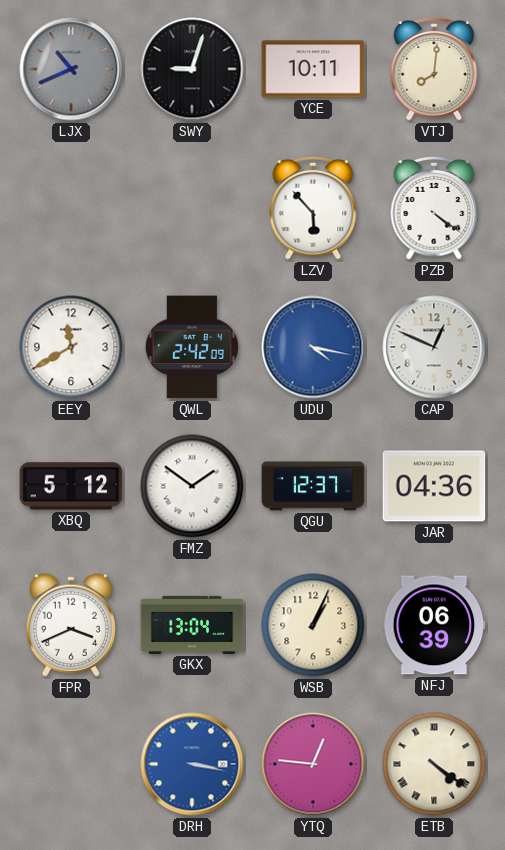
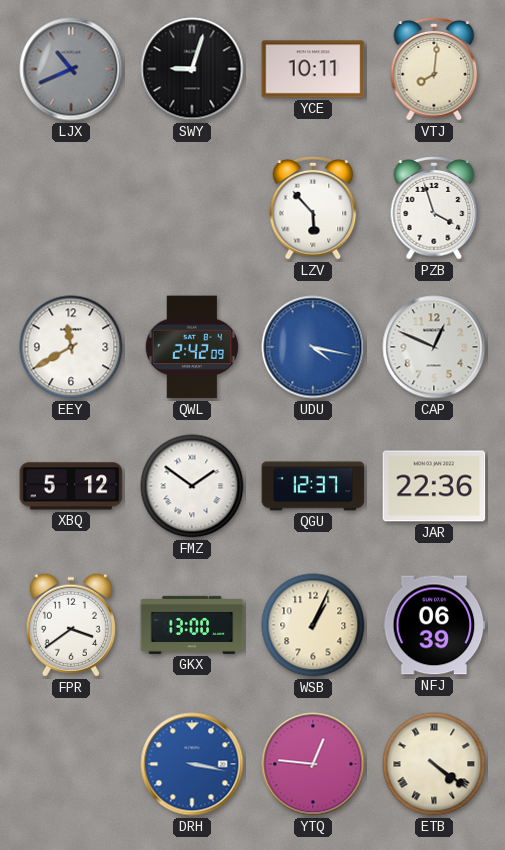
PZB: 4:21 -> 3:57
JAR: 04:36 -> 22:36
FPR: 3:41 -> 3:39
GKX: 13:04 -> 13:00
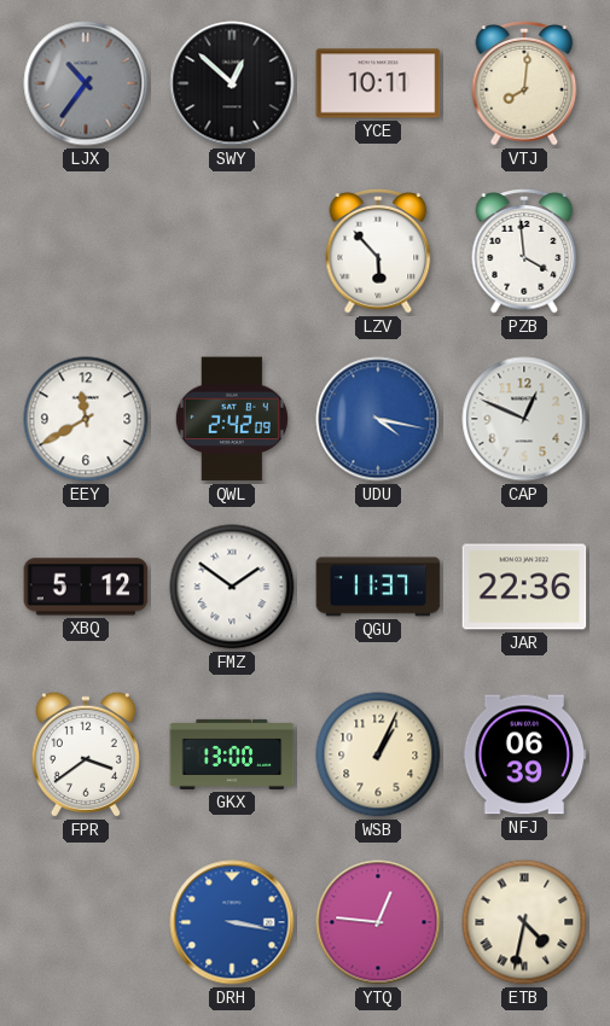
LJX: 10:41 -> 10:36
SWY: 9:03 -> 12:52
PZB: 3:57 -> 3:59
QGU: 12:37 -> 11:37
ETB: 4:21 -> 4:32
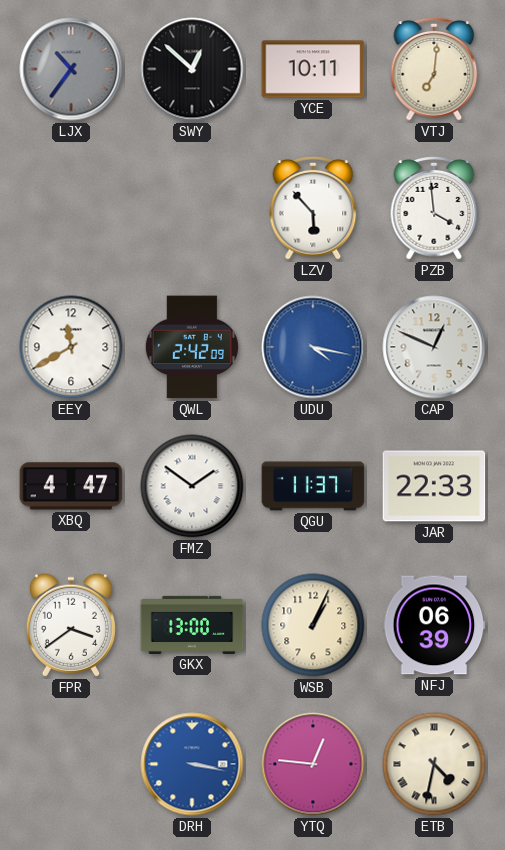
VTJ: 8:01 -> 7:01
XBQ: 5:12 -> 4:47
JAR: 22:36 -> 22:33
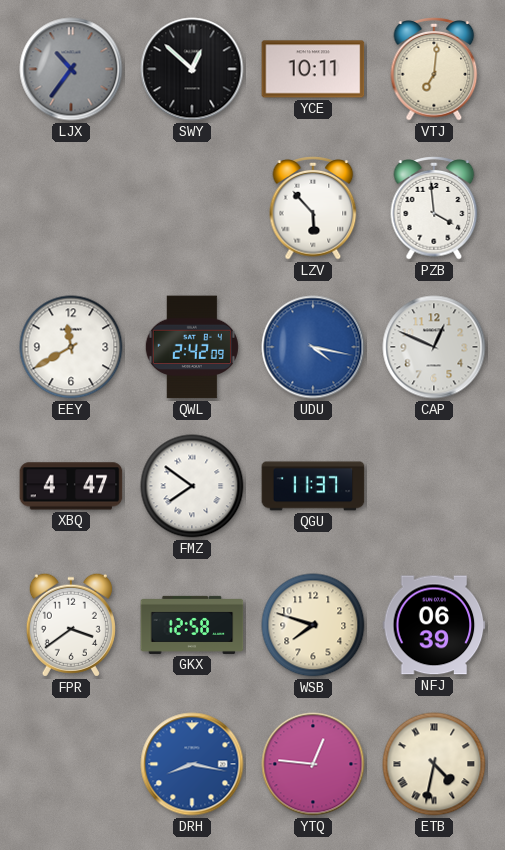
FMZ: 1:51 -> 7:51
JAR: 22:33 -> none
GKX: 13:00 -> 12:58
WSB: 1:04 -> 7:48
DRH: 3:17 -> 8:17
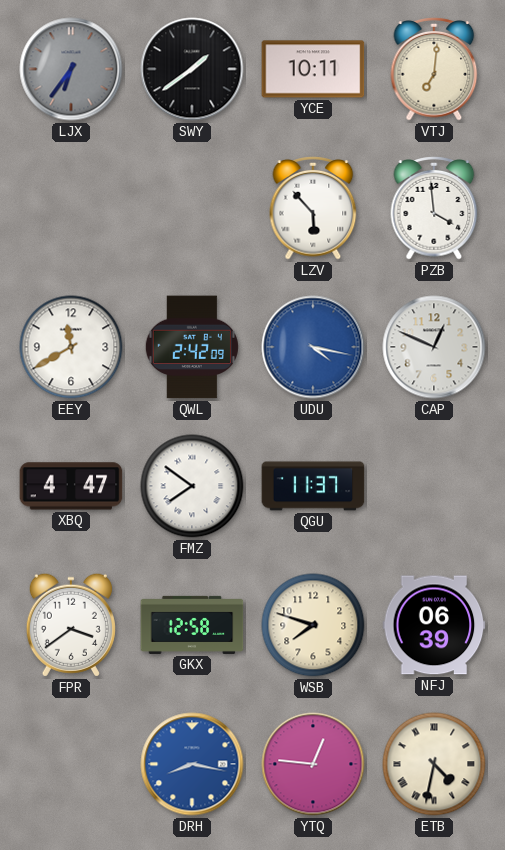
LJX: 10:36 -> 6:36
SWY: 12:52 -> 1:39
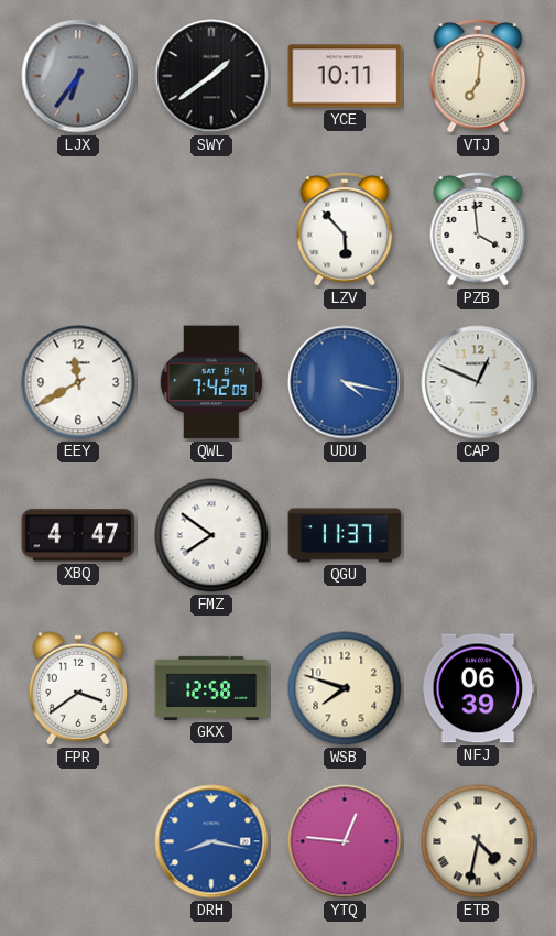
QWL: 2:42 -> 7:42
